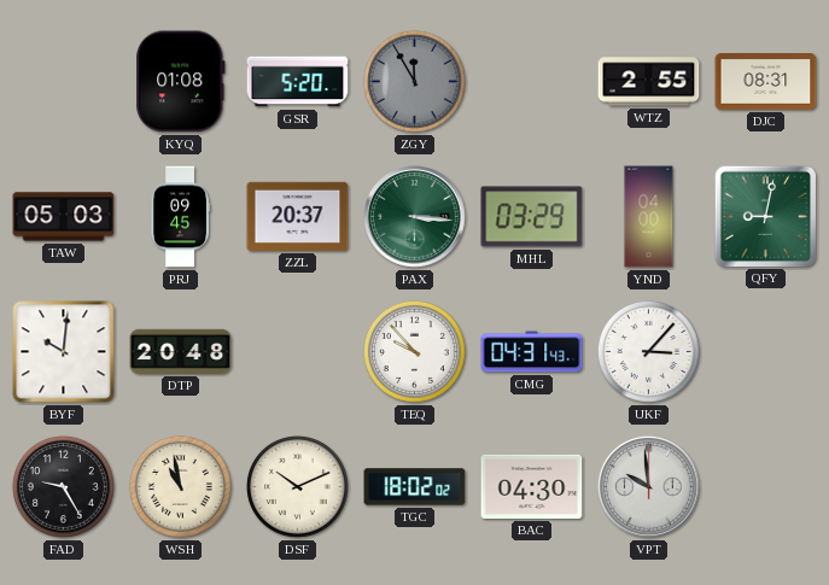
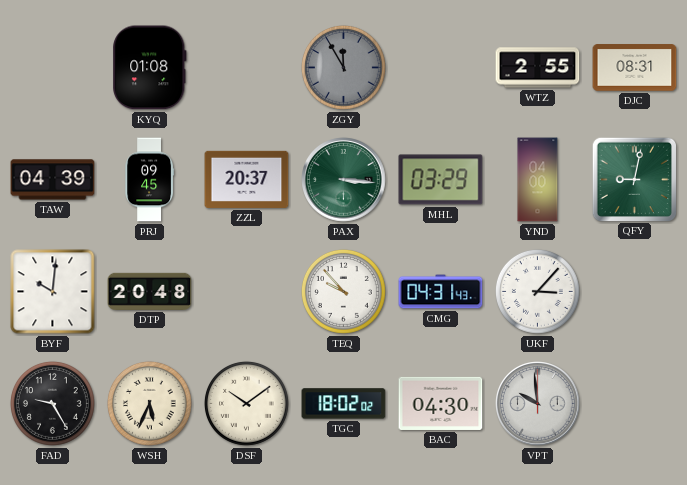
GSR: 5:20 -> none
TAW: 05:03 -> 04:39
WSH: 10:58 -> 5:34
DSF: 10:11 -> 10:09
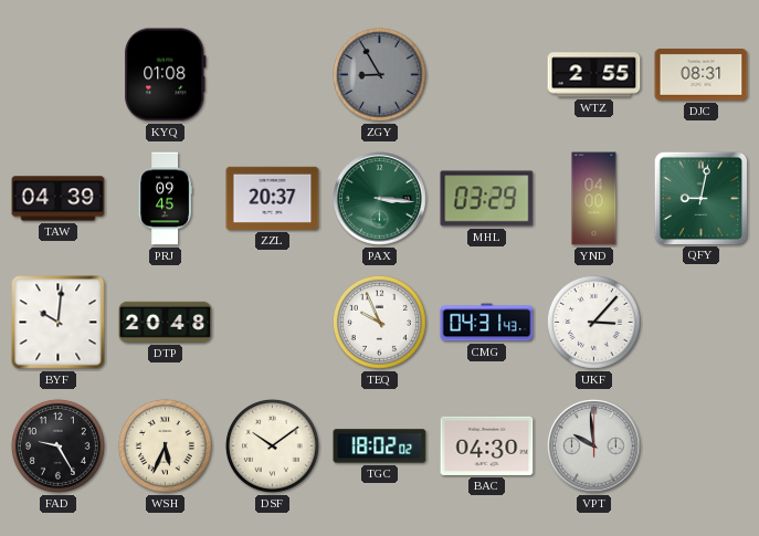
ZGY: 11:55 -> 8:55
TEQ: 9:53 -> 9:56
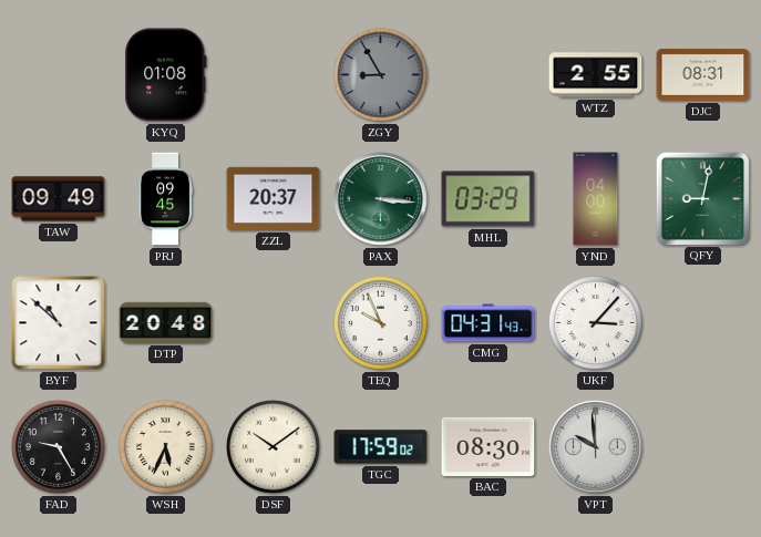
TAW: 04:39 -> 09:49
BYF: 10:01 -> 10:52
TGC: 18:02 -> 17:59
BAC: 04:30 -> 08:30
